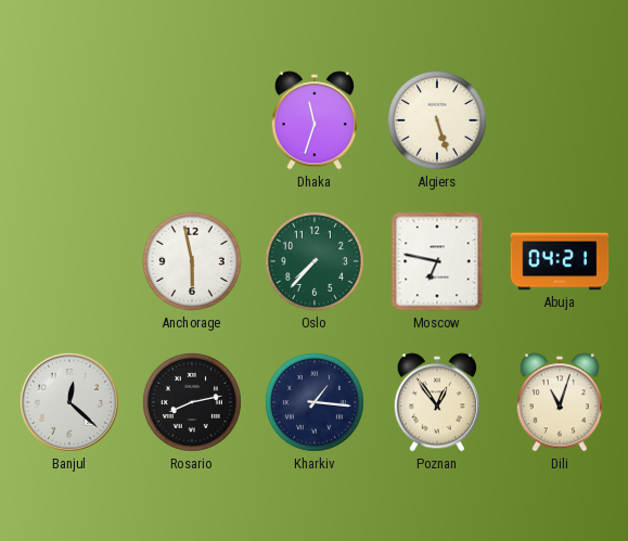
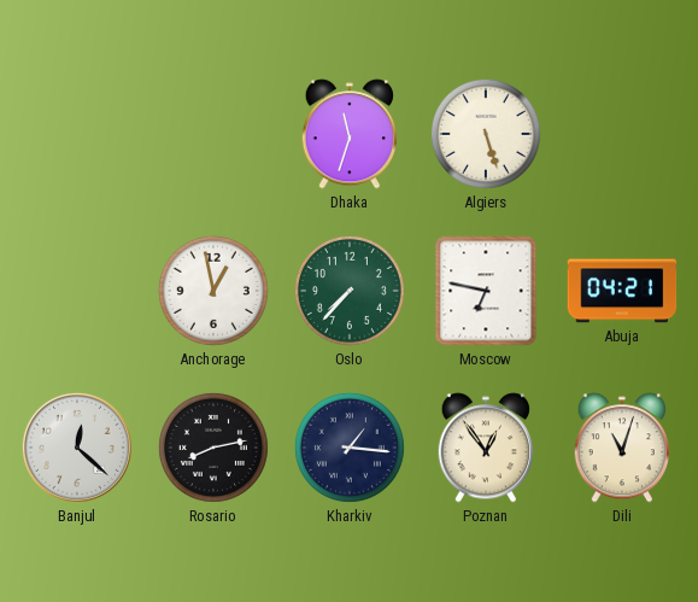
Anchorage: 5:58 -> 12:58
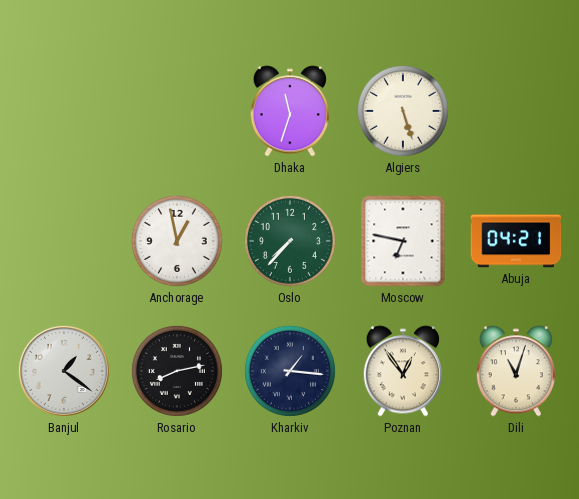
Banjul: 12:22 -> 1:21
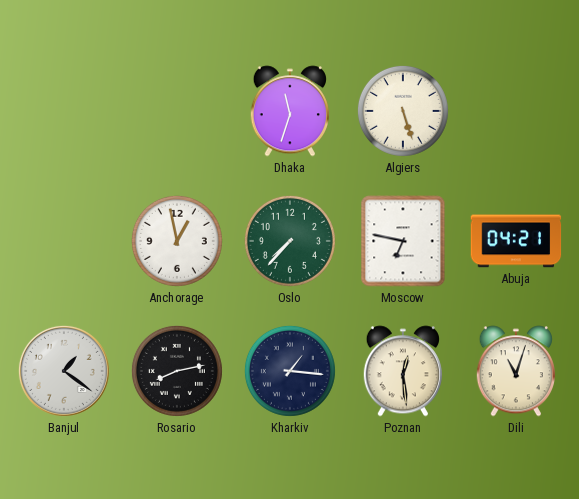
Poznan: 12:54 -> 12:29
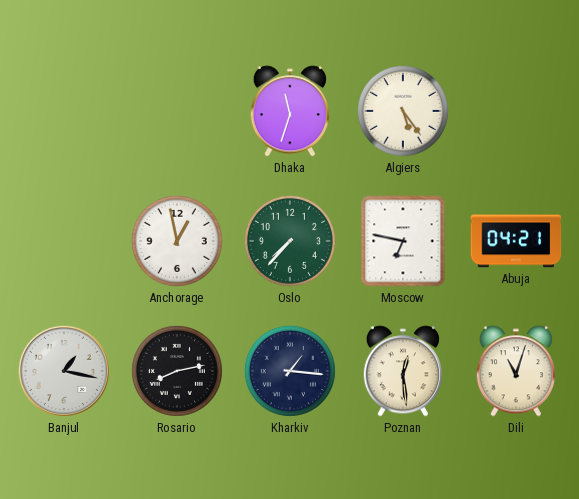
Algiers: 5:27 -> 5:24
Banjul: 1:21 -> 1:17
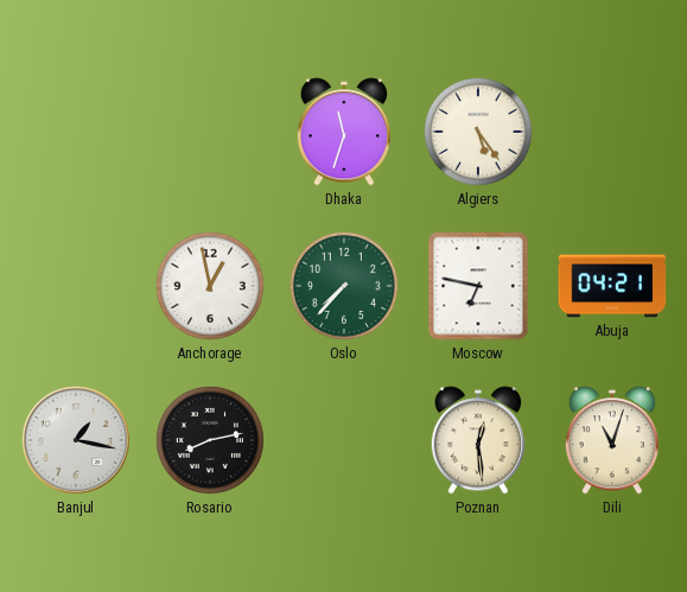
Kharkiv: 1:16 -> none
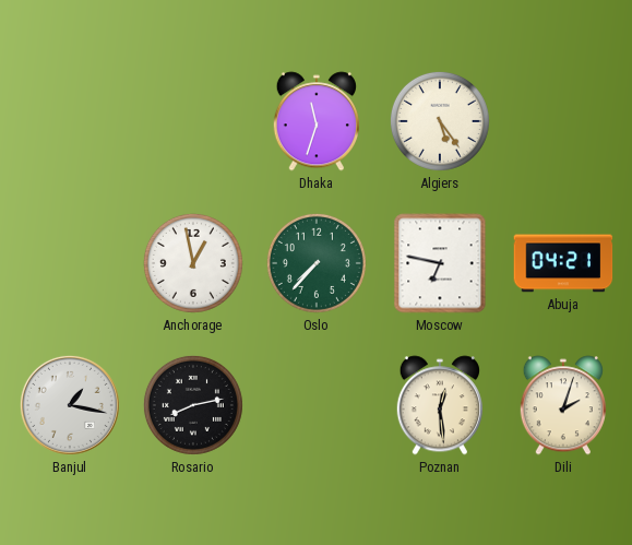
Dili: 11:03 -> 2:03
